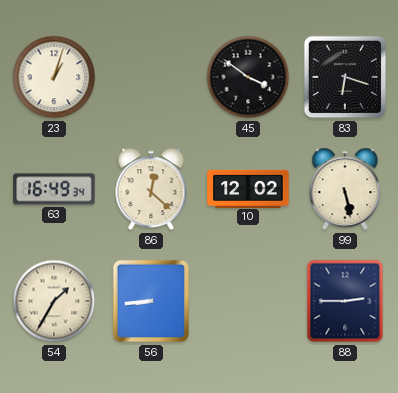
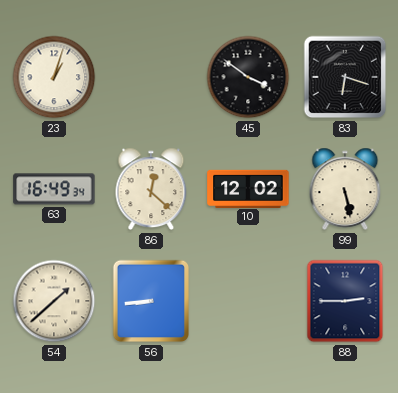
54: 1:35 -> 1:38
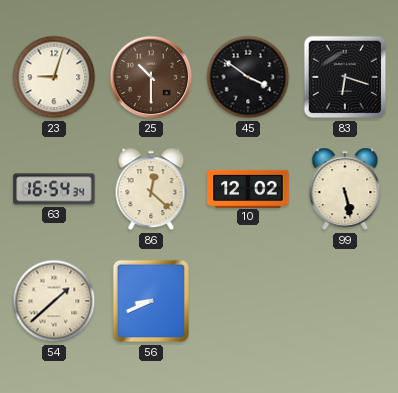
23: 1:03 -> 9:03
25: none -> 10:30
63: 16:49 -> 16:54
56: 8:44 -> 8:41
88: 2:45 -> none
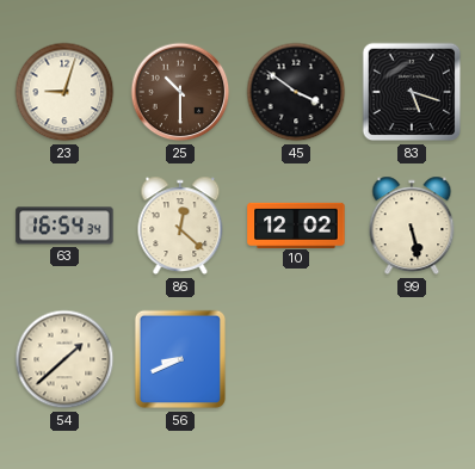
83: 6:18 -> 5:18
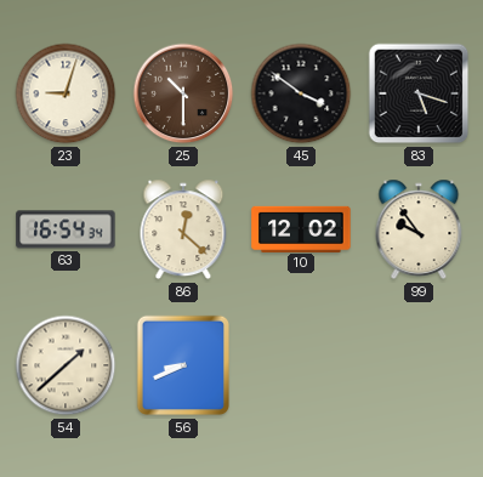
99: 5:28 -> 9:54
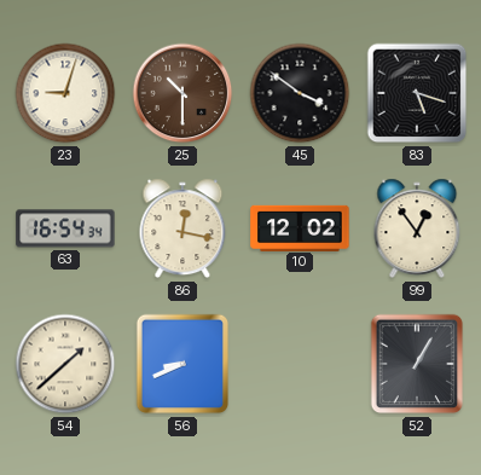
86: 12:22 -> 12:17
99: 9:54 -> 12:54
52: none -> 1:05
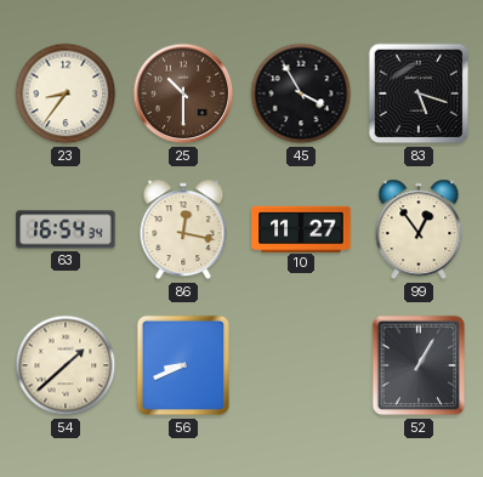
23: 9:03 -> 8:36
45: 3:51 -> 3:55
10: 12:02 -> 11:27
